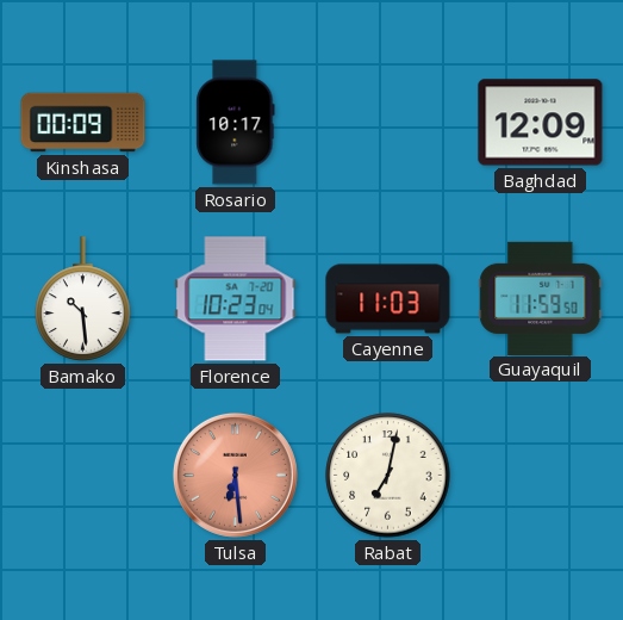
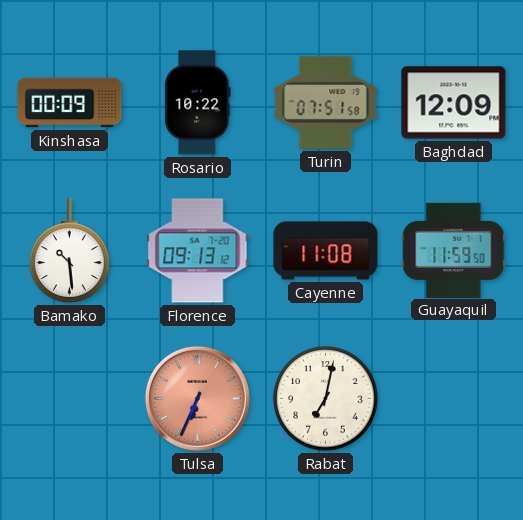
Rosario: 10:17 -> 10:22
Turin: none -> 07:51
Florence: 10:23 -> 09:13
Cayenne: 11:03 -> 11:08
Tulsa: 6:29 -> 6:34
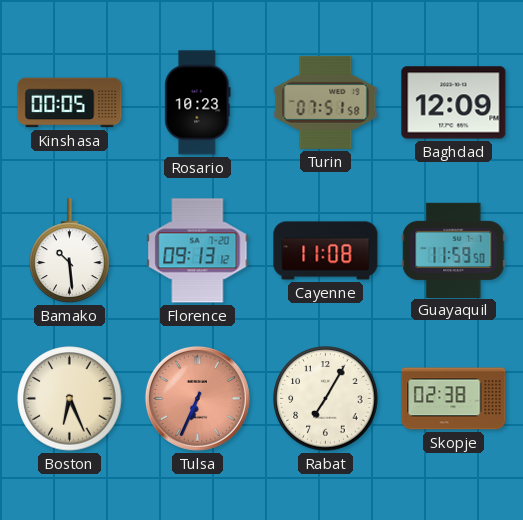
Kinshasa: 00:09 -> 00:05
Rosario: 10:22 -> 10:23
Boston: none -> 6:26
Rabat: 7:02 -> 7:05
Skopje: none -> 02:38
